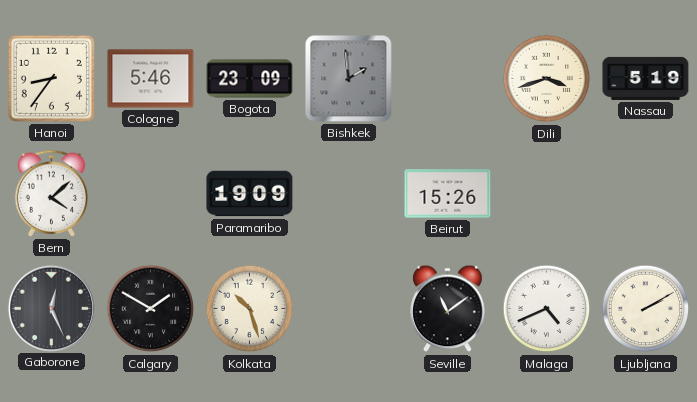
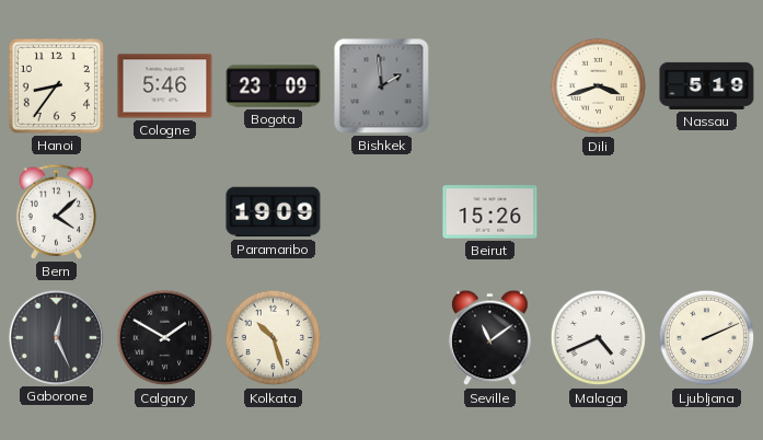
Ljubljana: 2:10 -> 2:11
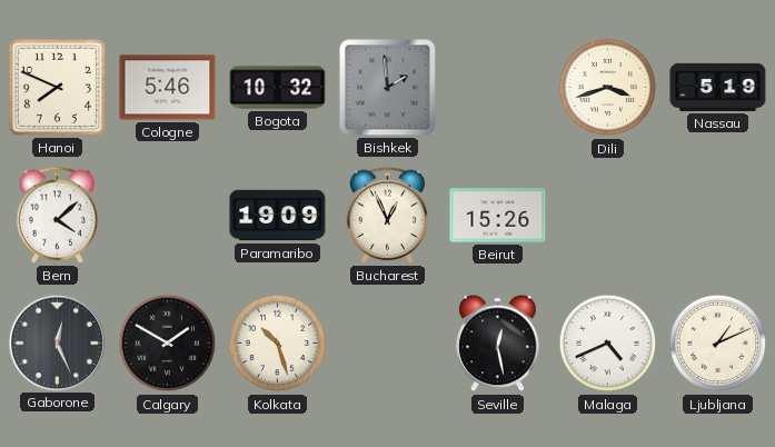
Hanoi: 8:36 -> 7:49
Bogota: 23:09 -> 10:32
Bucharest: none -> 12:56
Seville: 11:09 -> 12:28
Ljubljana: 2:11 -> 1:11
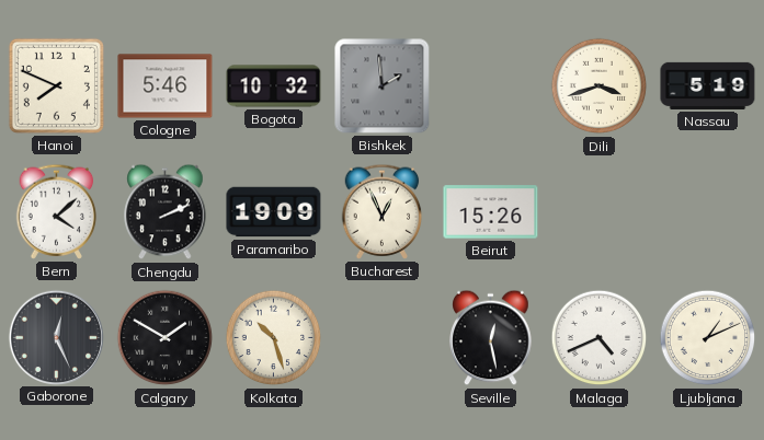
Chengdu: none -> 2:11
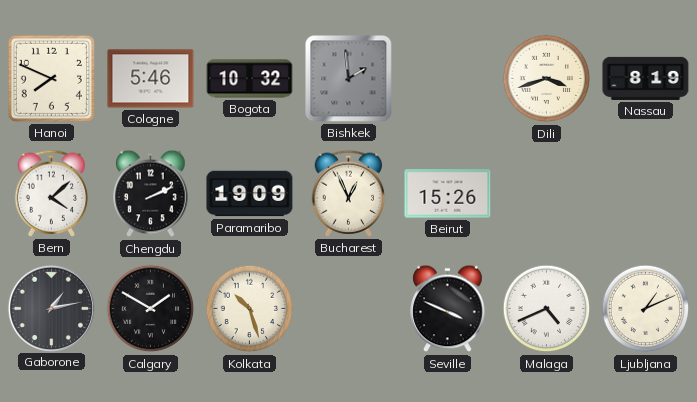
Nassau: 5:19 -> 8:19
Gaborone: 12:26 -> 1:13
Seville: 12:28 -> 3:49
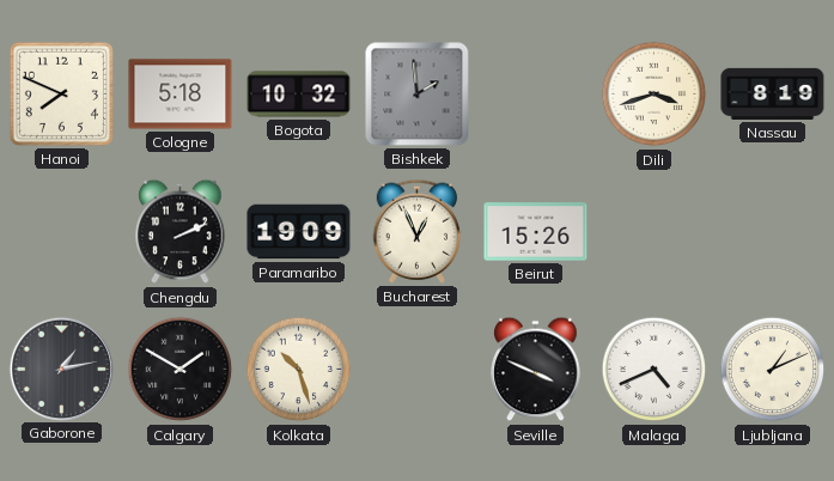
Cologne: 5:46 -> 5:18
Bern: 4:08 -> none
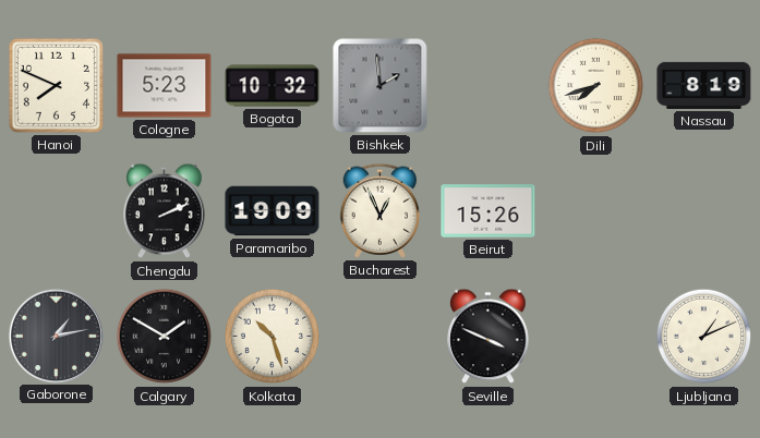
Cologne: 5:18 -> 5:23
Dili: 3:42 -> 7:42
Malaga: 4:41 -> none
